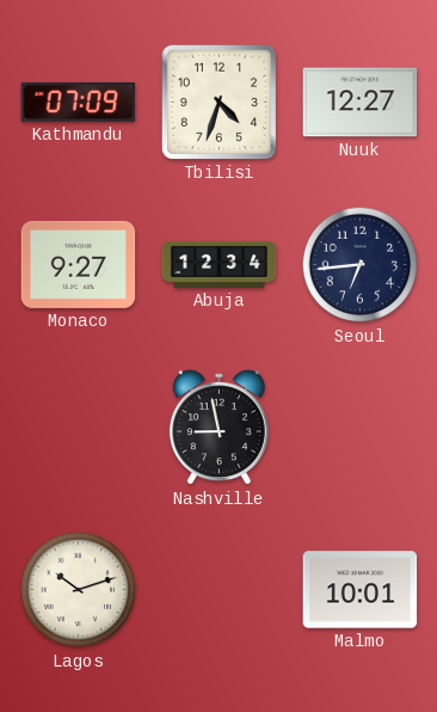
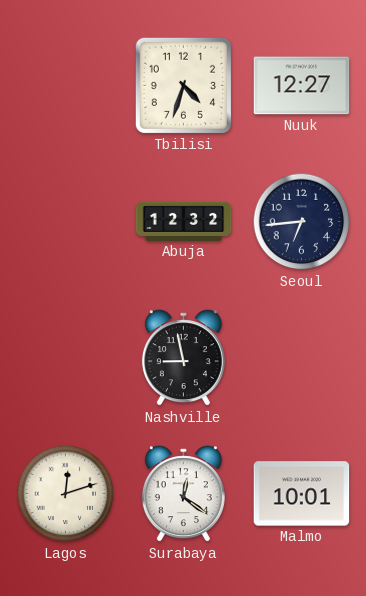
Kathmandu: 07:09 -> none
Monaco: 9:27 -> none
Abuja: 12:34 -> 12:32
Lagos: 10:12 -> 12:12
Surabaya: none -> 12:21
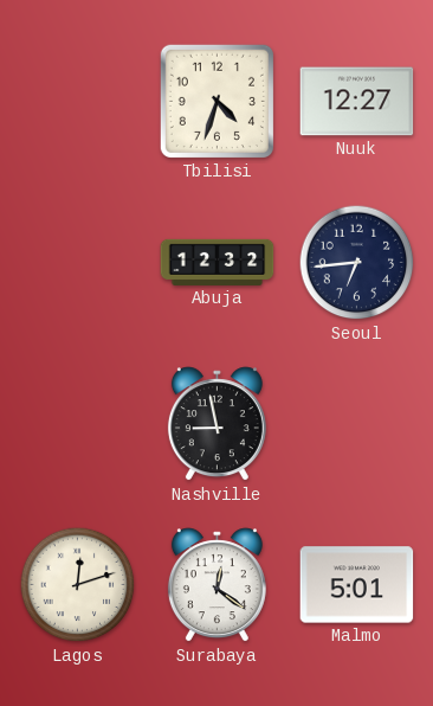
Malmo: 10:01 -> 5:01
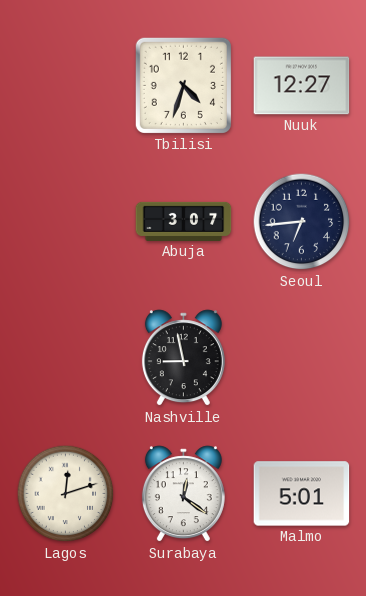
Abuja: 12:32 -> 3:07
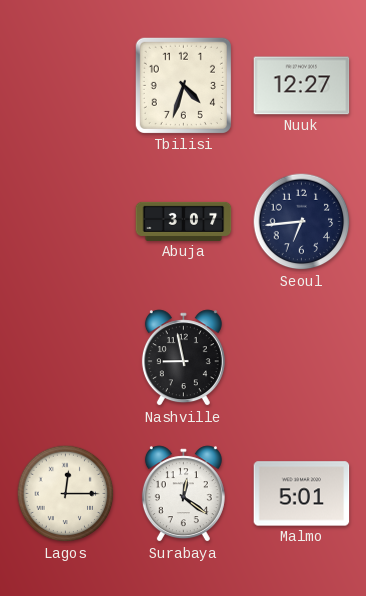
Lagos: 12:12 -> 12:15
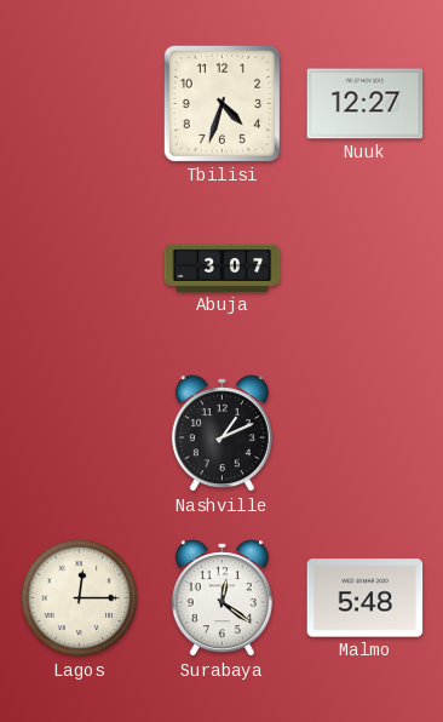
Seoul: 6:44 -> none
Nashville: 8:58 -> 1:11
Malmo: 5:01 -> 5:48
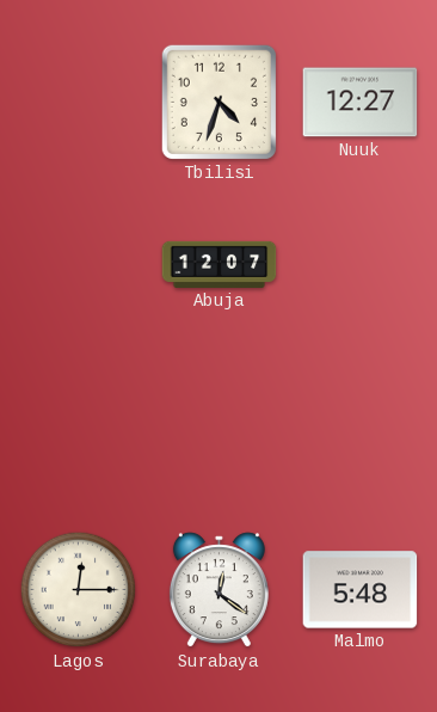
Abuja: 3:07 -> 12:07
Nashville: 1:11 -> none
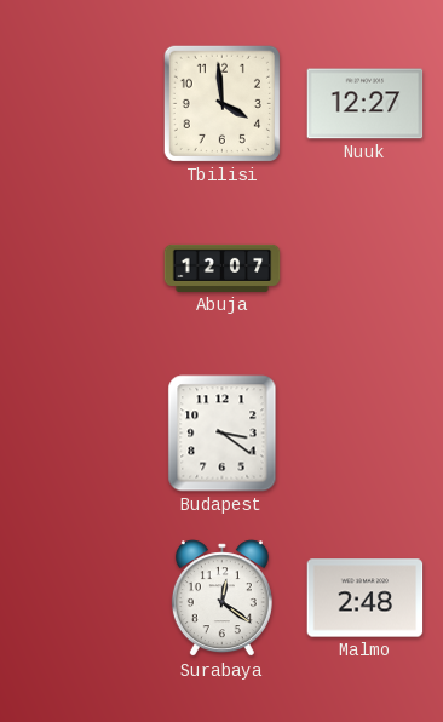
Tbilisi: 4:33 -> 3:59
Budapest: none -> 3:21
Lagos: 12:15 -> none
Malmo: 5:48 -> 2:48
